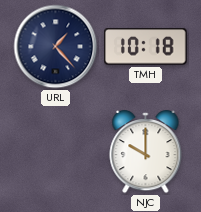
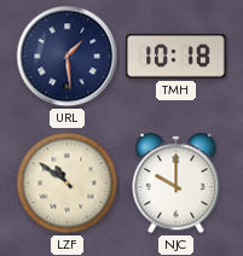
URL: 1:23 -> 1:29
LZF: none -> 10:51
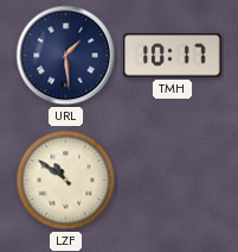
TMH: 10:18 -> 10:17
NJC: 10:00 -> none
